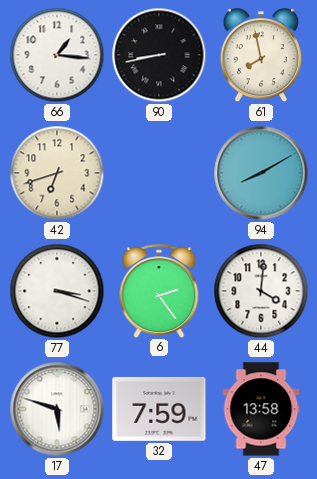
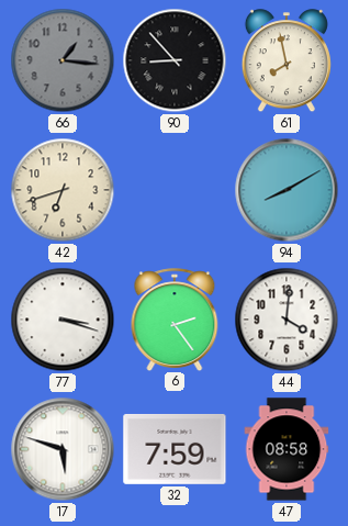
66 dial: white -> grey
90: 8:43 -> 8:53
47: 13:58 -> 08:58
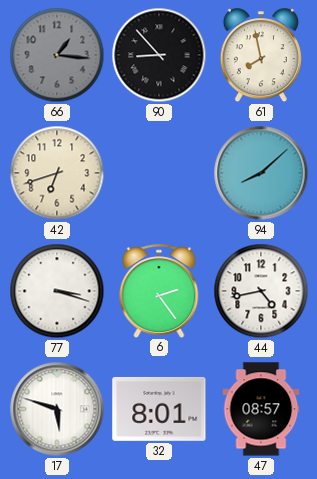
94: 8:10 -> 8:08
44: 4:01 -> 4:43
32: 7:59 -> 8:01
47: 08:58 -> 08:57
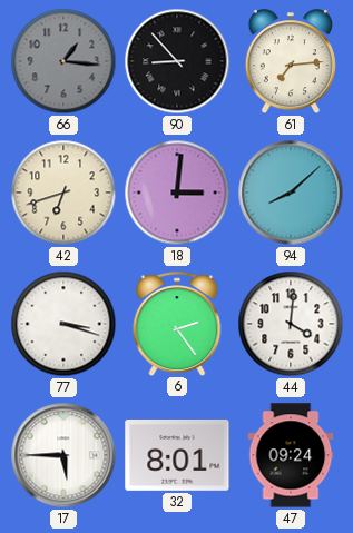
61: 7:58 -> 7:14
18: none -> 3:01
44: 4:43 -> 4:01
17: 5:48 -> 5:45
47: 08:57 -> 09:24
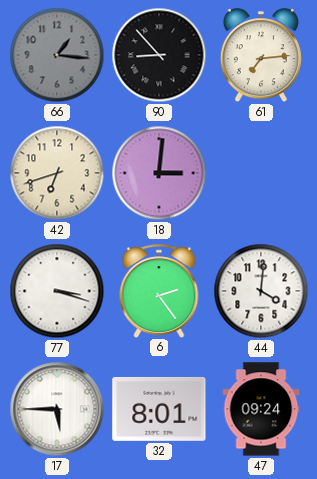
94: 8:08 -> none
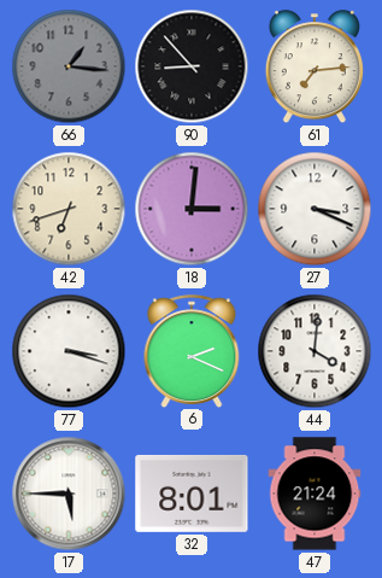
27: none -> 3:19
6: 2:24 -> 2:19
47: 09:24 -> 21:24
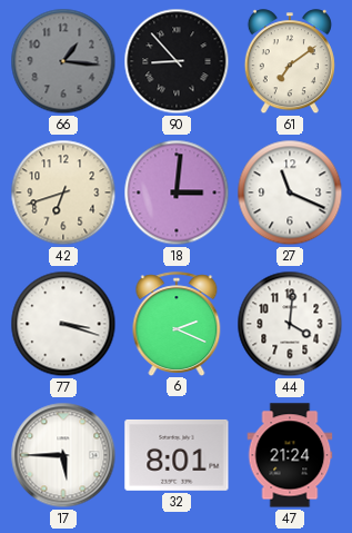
61: 7:14 -> 7:09
27: 3:19 -> 11:19
